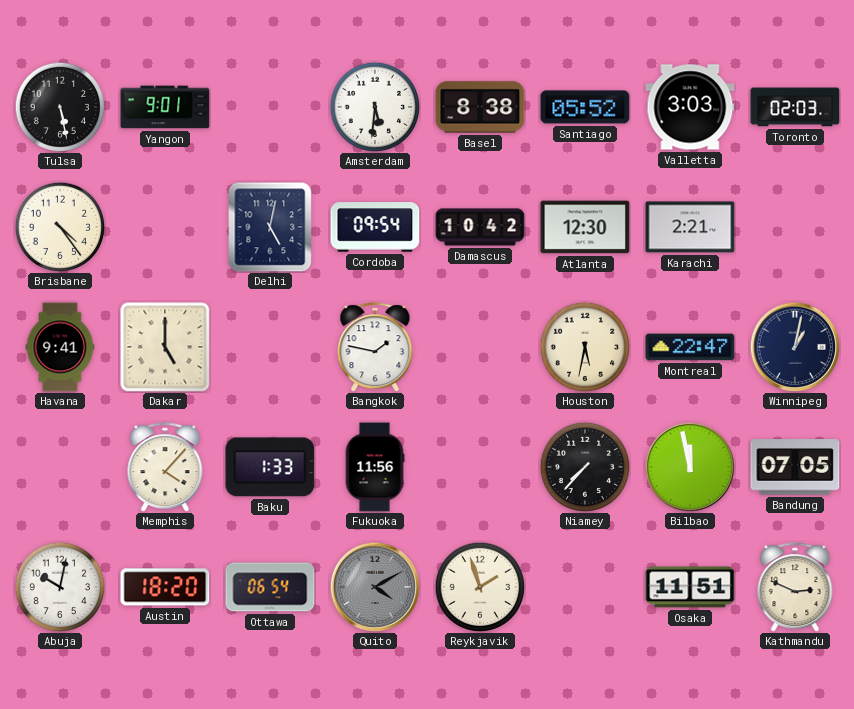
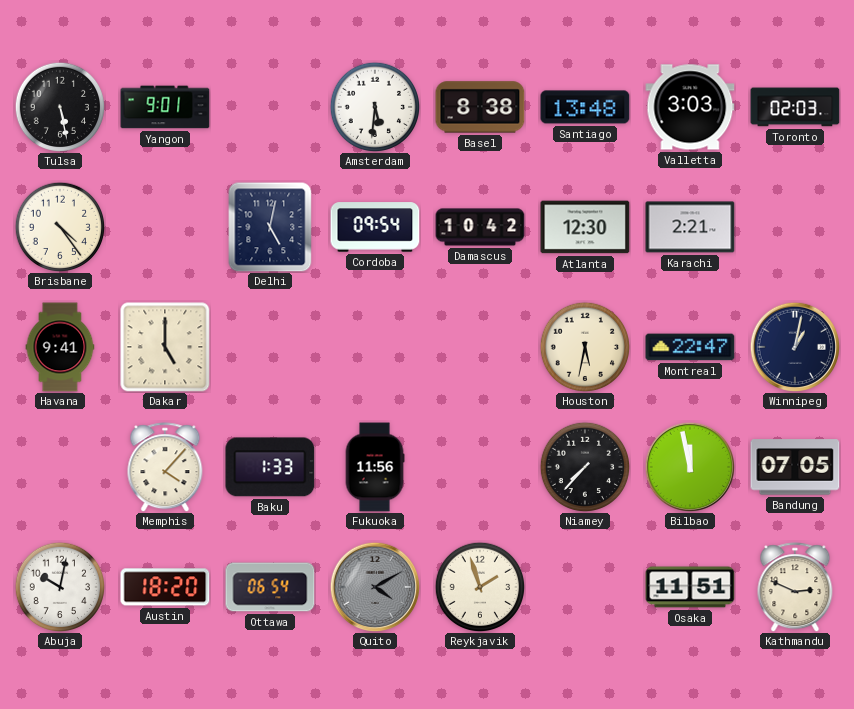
Santiago: 05:52 -> 13:48
Bangkok: 1:47 -> none
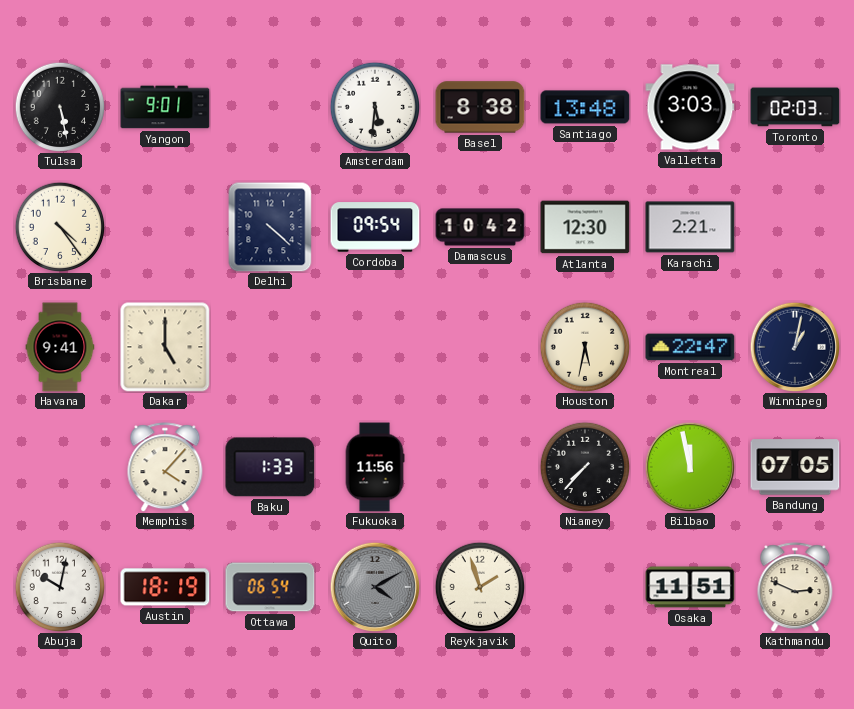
Delhi: 5:02 -> 4:22
Austin: 18:20 -> 18:19
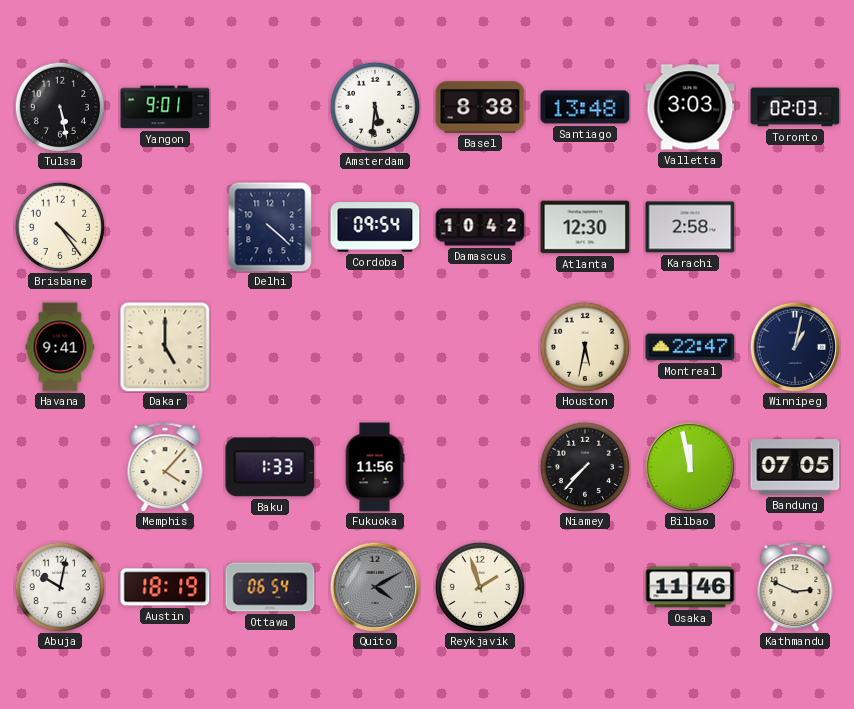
Karachi: 2:21 -> 2:58
Osaka: 11:51 -> 11:46
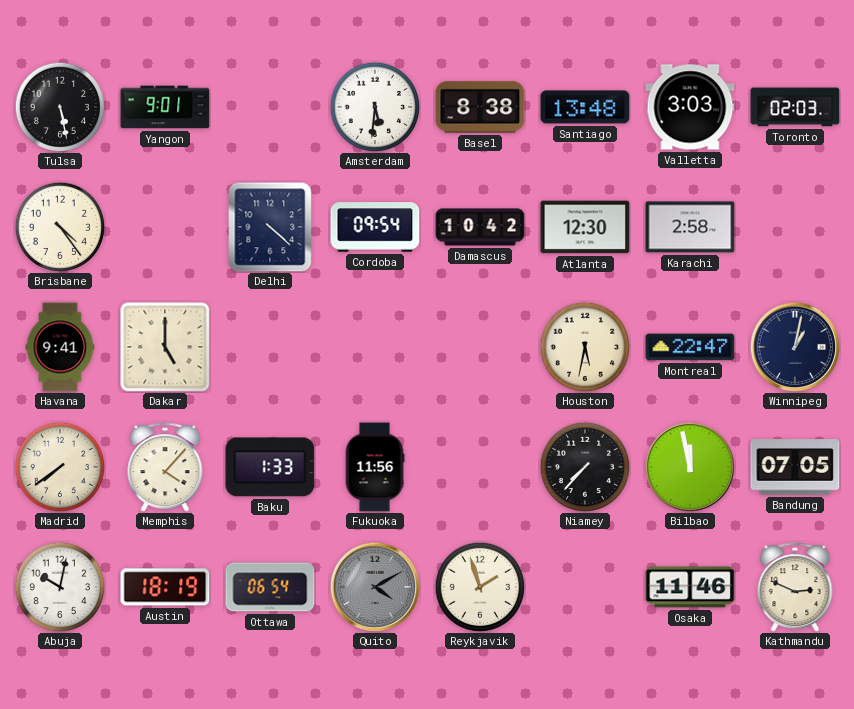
Madrid: none -> 7:39
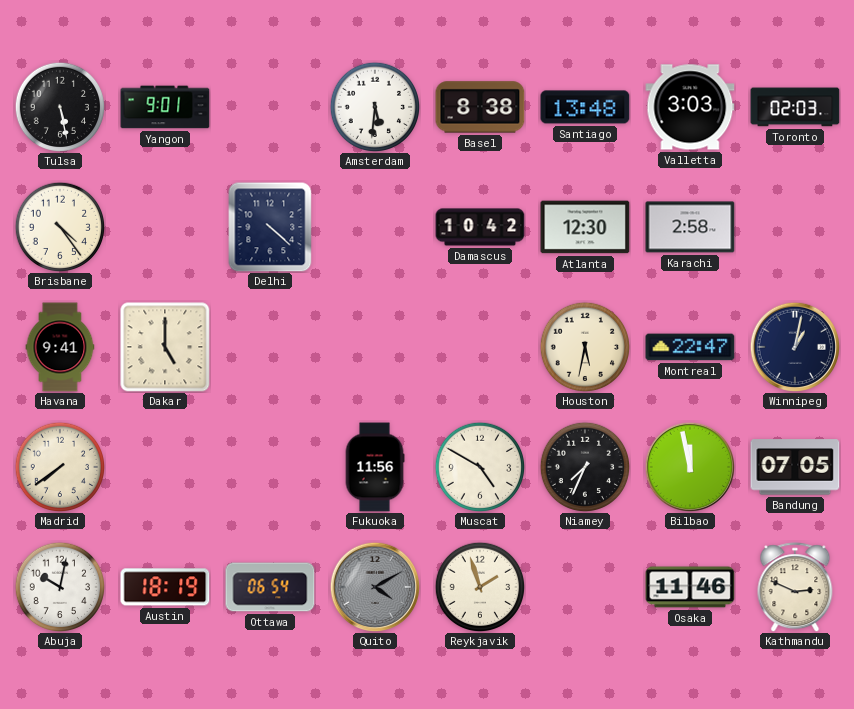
Cordoba: 09:54 -> none
Memphis: 4:07 -> none
Baku: 1:33 -> none
Muscat: none -> 4:50
Niamey: 7:37 -> 7:34
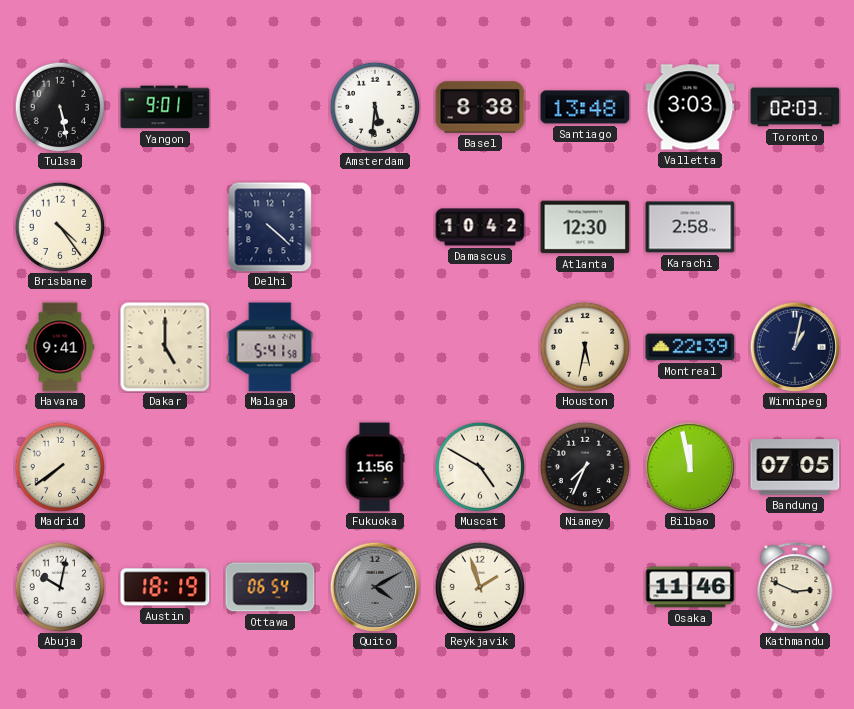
Malaga: none -> 5:41
Montreal: 22:47 -> 22:39
